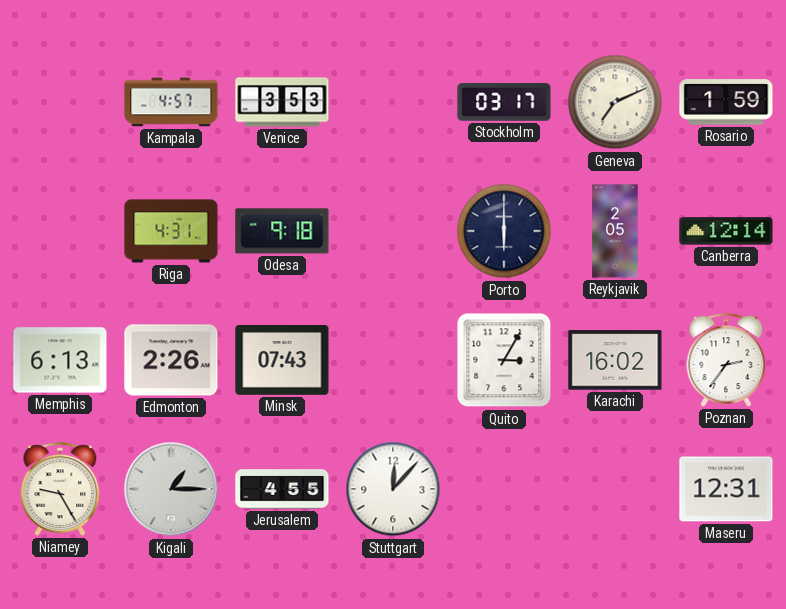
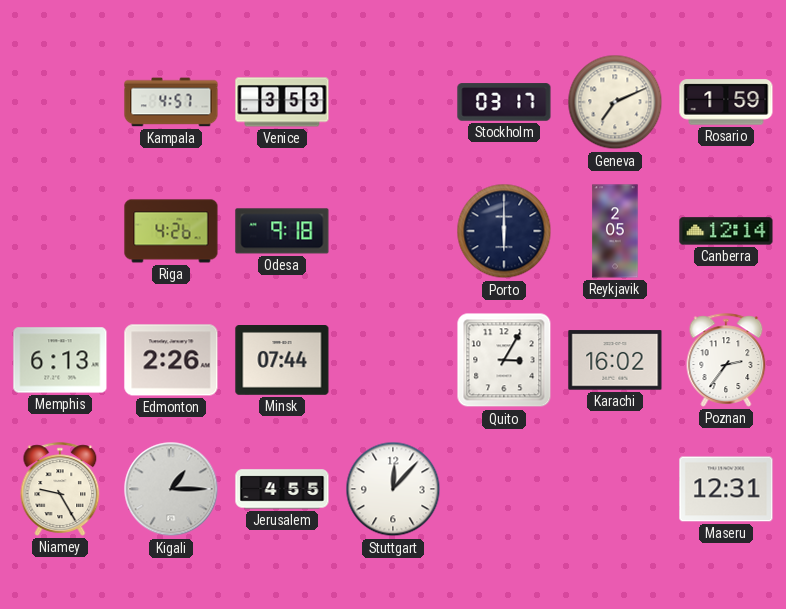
Riga: 4:31 -> 4:26
Minsk: 07:43 -> 07:44
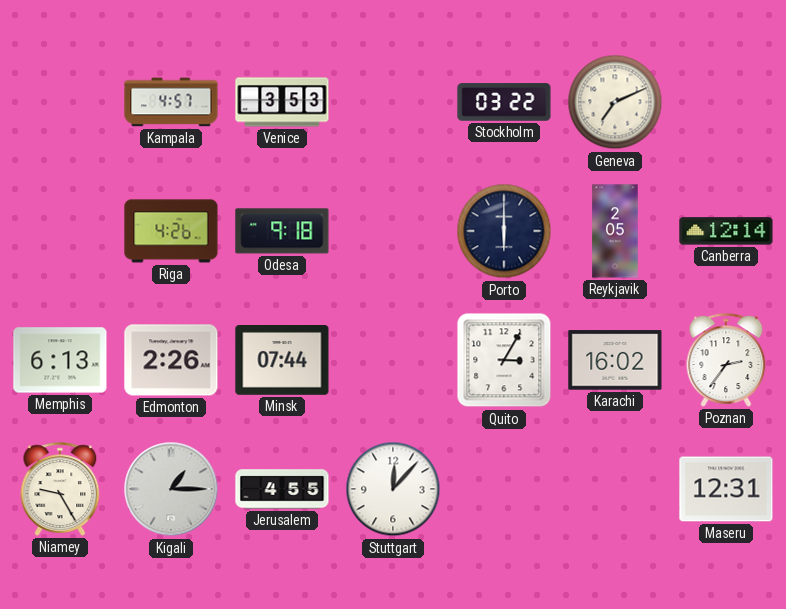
Stockholm: 03:17 -> 03:22
Rosario: 1:59 -> none
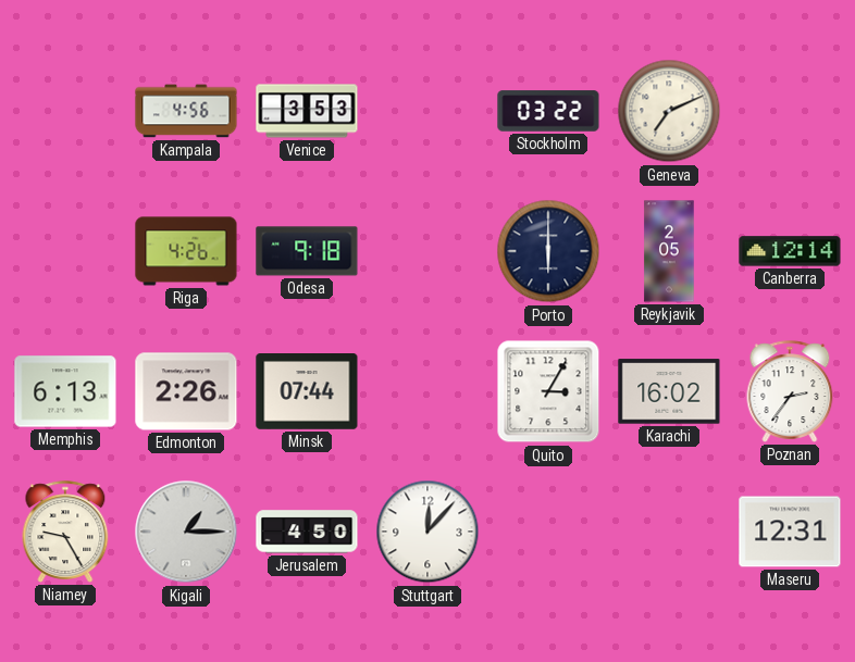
Kampala: 4:57 -> 4:56
Jerusalem: 4:55 -> 4:50
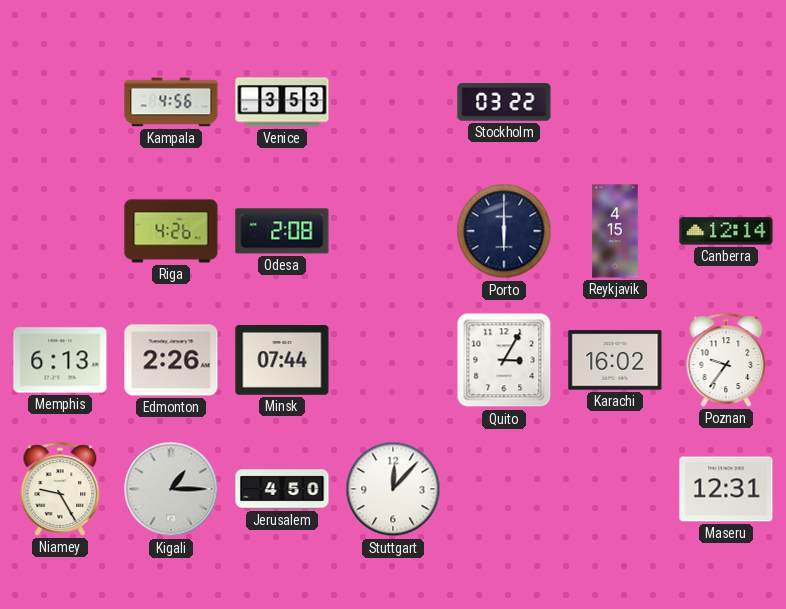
Geneva: 7:11 -> none
Odesa: 9:18 -> 2:08
Reykjavik: 2:05 -> 4:15
Poznan: 2:36 -> 9:36
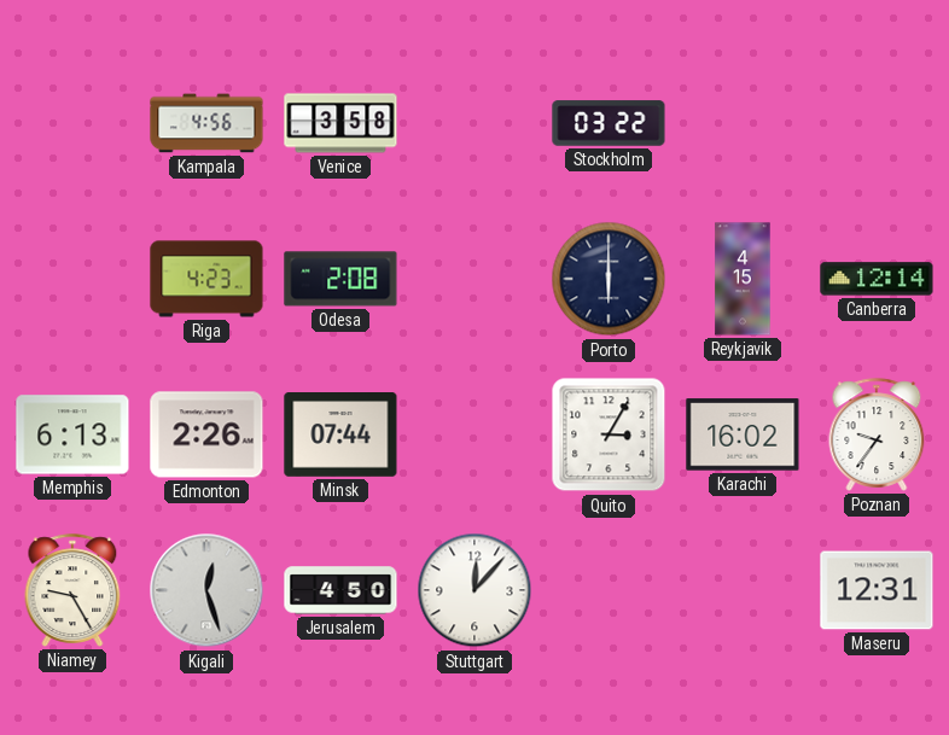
Venice: 3:53 -> 3:58
Riga: 4:26 -> 4:23
Kigali: 1:15 -> 12:27
